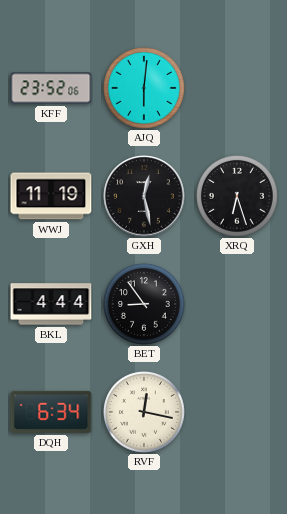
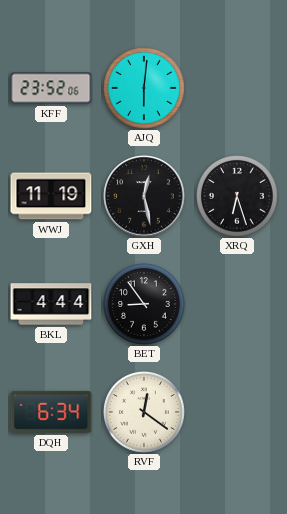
RVF: 12:17 -> 12:21
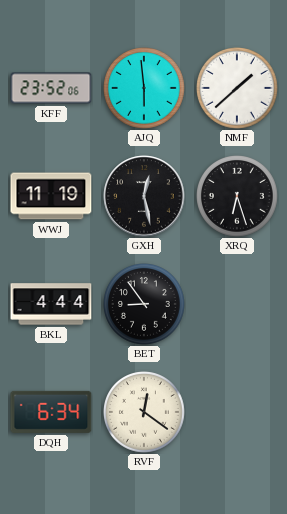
AJQ: 6:01 -> 5:59
NMF: none -> 1:38
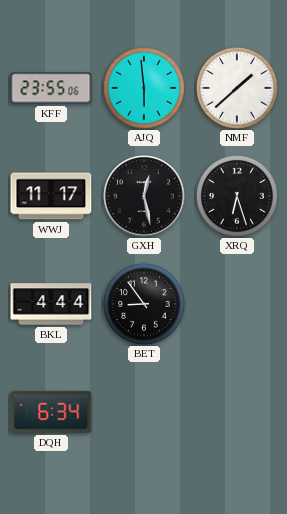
KFF: 23:52 -> 23:55
WWJ: 11:19 -> 11:17
RVF: 12:21 -> none
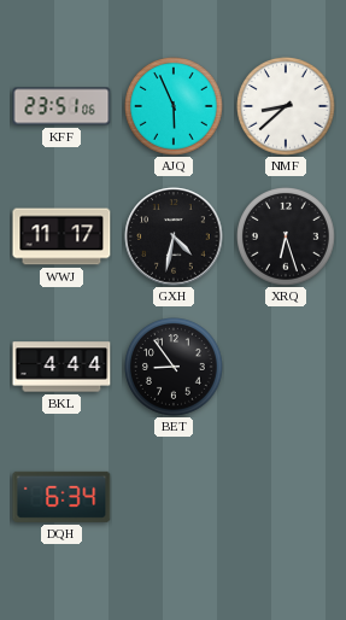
KFF: 23:55 -> 23:51
AJQ: 5:59 -> 5:56
NMF: 1:38 -> 8:38
GXH: 12:28 -> 4:32
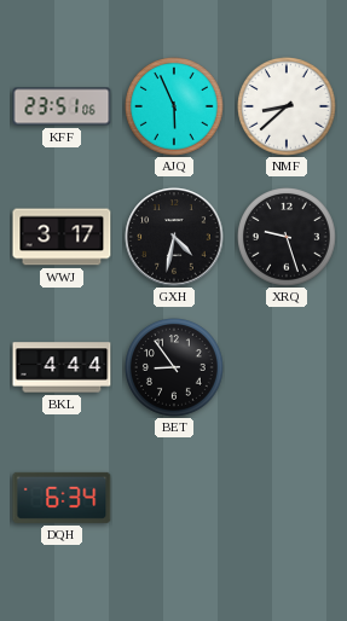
WWJ: 11:17 -> 3:17
XRQ: 6:27 -> 9:27
